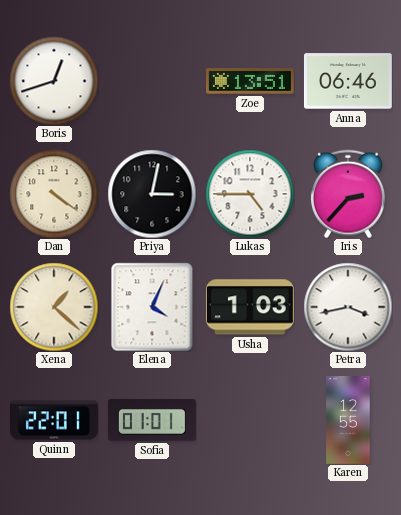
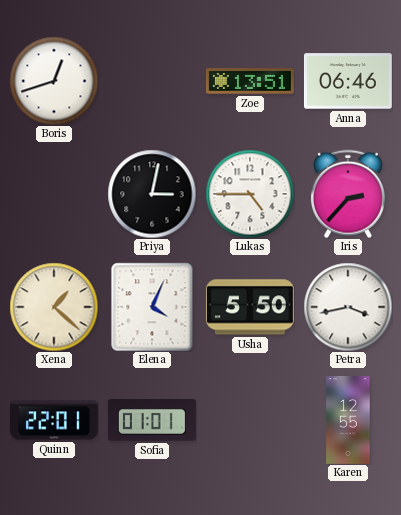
Dan: 4:21 -> none
Usha: 1:03 -> 5:50
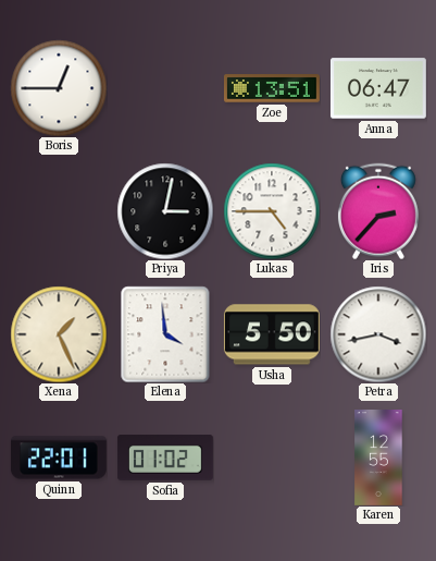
Boris: 12:42 -> 12:45
Anna: 06:46 -> 06:47
Xena: 1:22 -> 1:26
Elena: 4:04 -> 3:59
Sofia: 01:01 -> 01:02
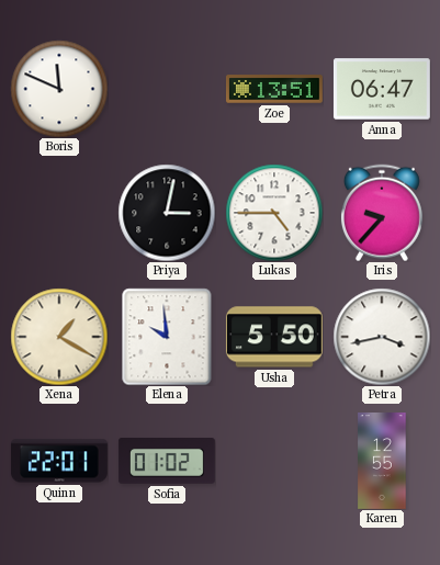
Boris: 12:45 -> 11:49
Iris: 2:37 -> 9:37
Xena: 1:26 -> 1:20
Elena: 3:59 -> 9:59
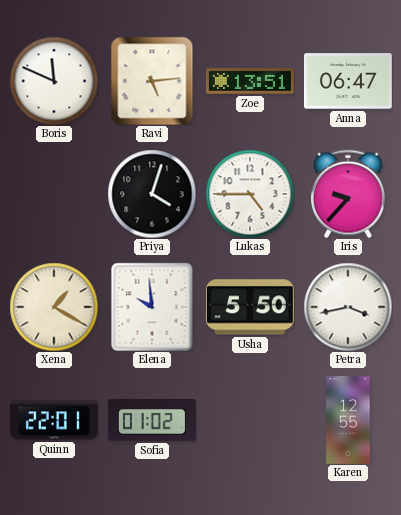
Ravi: none -> 5:14
Priya: 3:02 -> 4:03
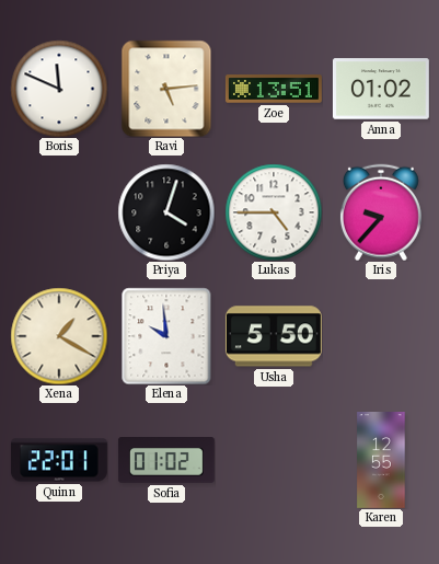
Anna: 06:47 -> 01:02
Petra: 3:43 -> none
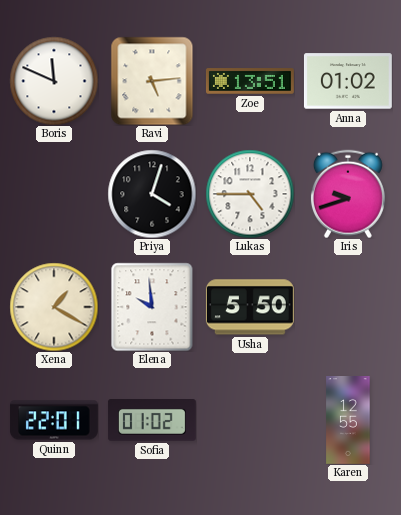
Iris: 9:37 -> 9:42
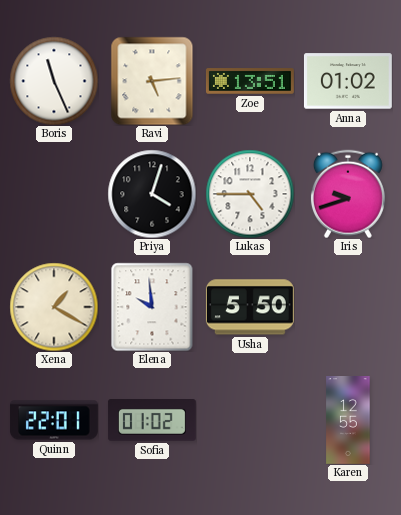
Boris: 11:49 -> 11:26
